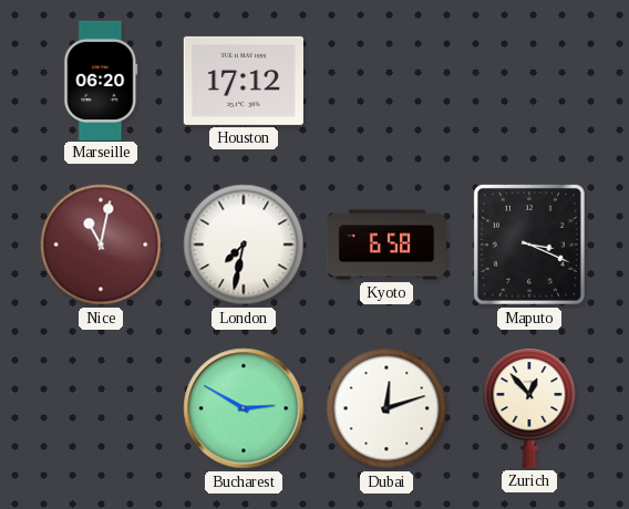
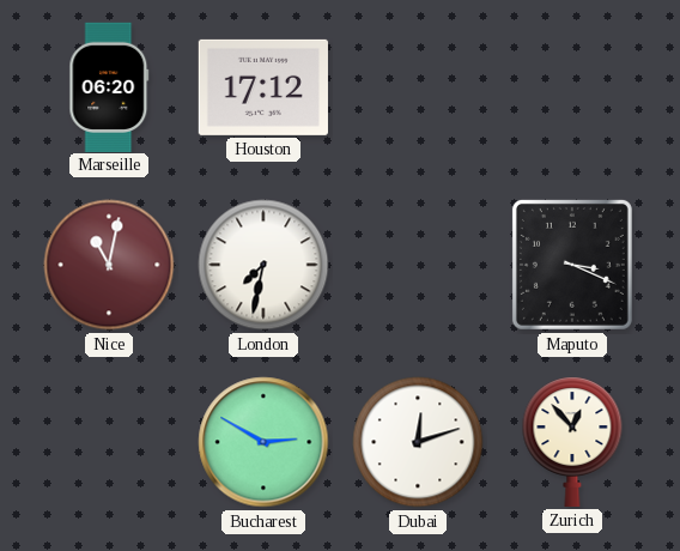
Kyoto: 6:58 -> none
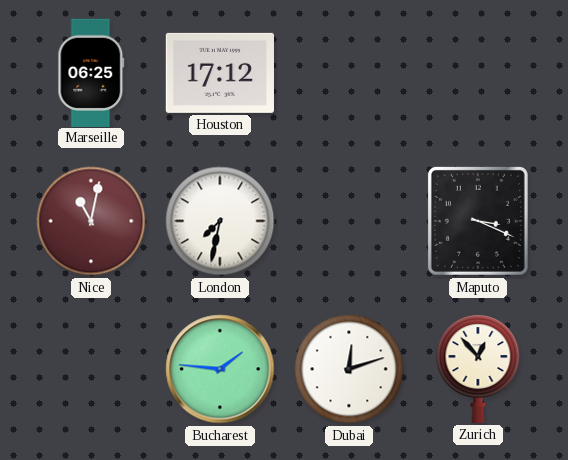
Marseille: 06:20 -> 06:25
Bucharest: 2:50 -> 1:46
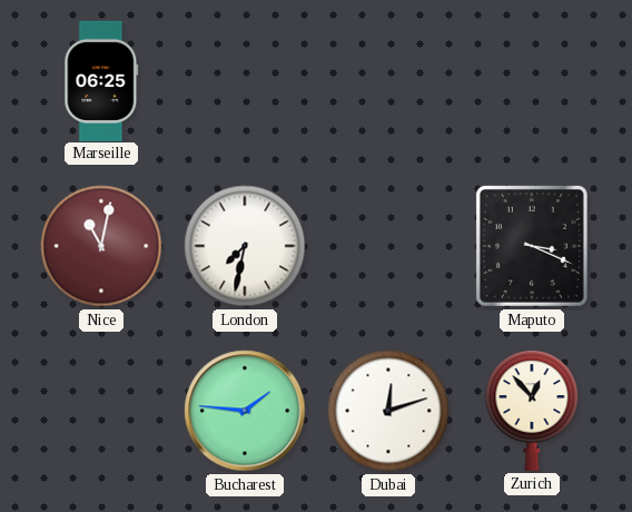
Houston: 17:12 -> none
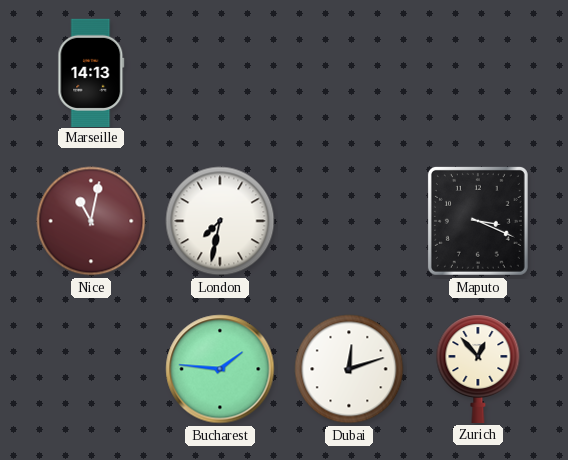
Marseille: 06:25 -> 14:13
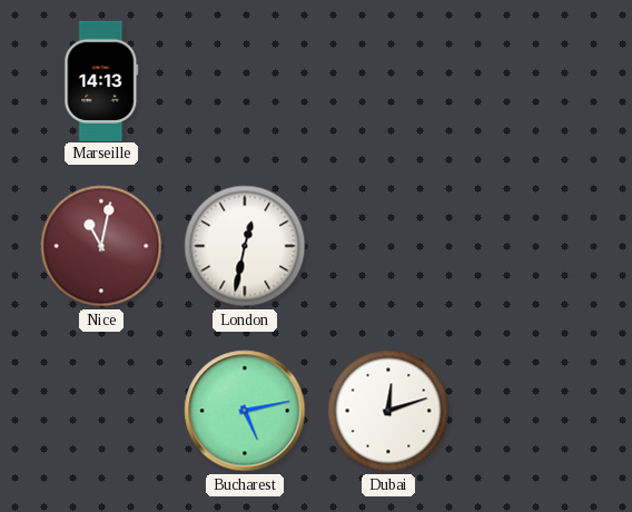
London: 7:32 -> 12:32
Maputo: 3:19 -> none
Bucharest: 1:46 -> 5:13
Zurich: 12:53 -> none
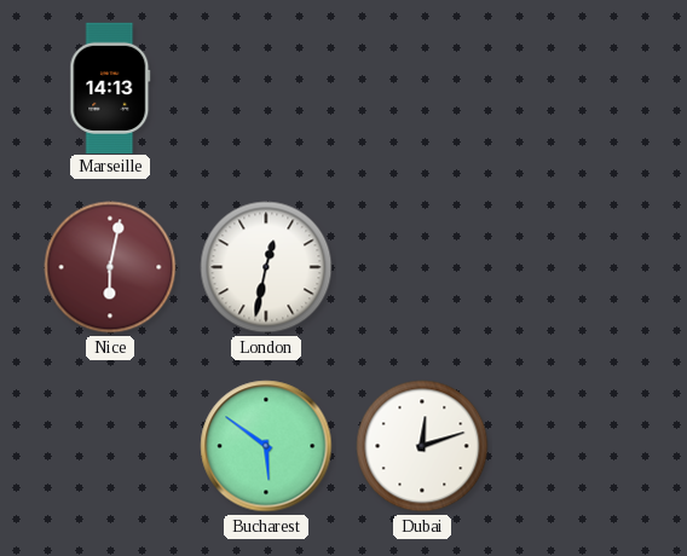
Nice: 11:02 -> 6:02
Bucharest: 5:13 -> 5:51
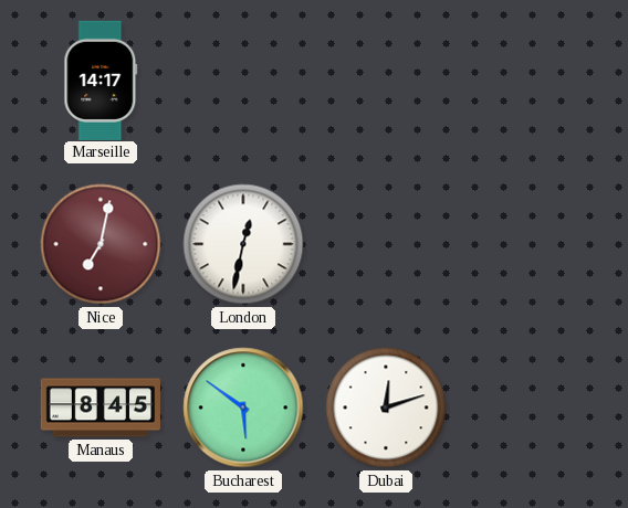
Marseille: 14:13 -> 14:17
Nice: 6:02 -> 7:02
Manaus: none -> 8:45
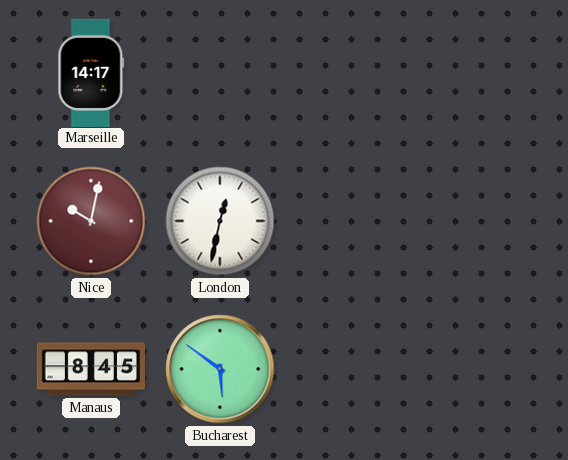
Nice: 7:02 -> 10:02
Dubai: 12:12 -> none
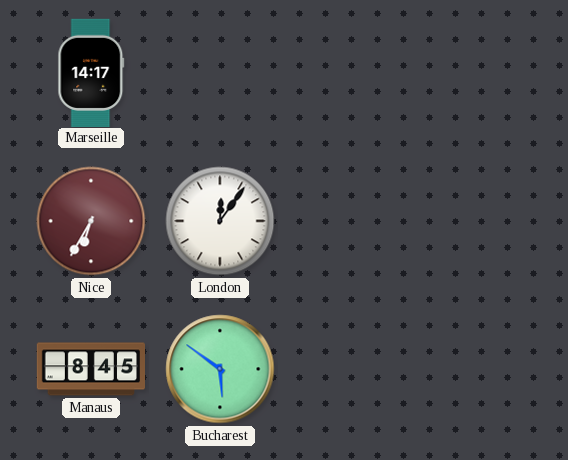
Nice: 10:02 -> 6:35
London: 12:32 -> 12:06
